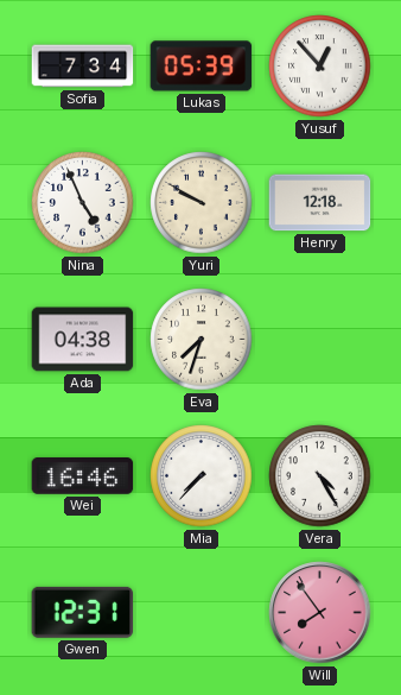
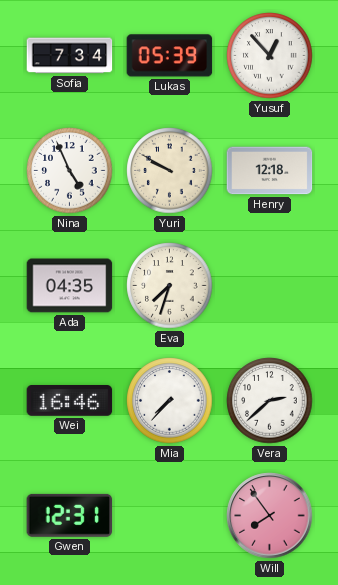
Ada: 04:38 -> 04:35
Vera: 4:25 -> 2:38
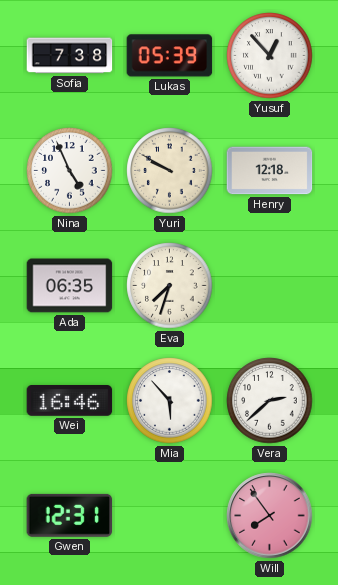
Sofia: 7:34 -> 7:38
Ada: 04:35 -> 06:35
Mia: 7:37 -> 5:53
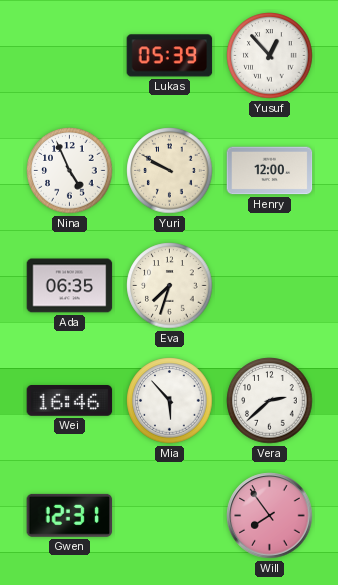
Sofia: 7:38 -> none
Henry: 12:18 -> 12:00
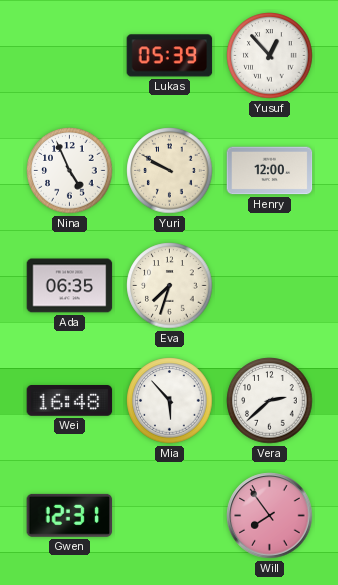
Wei: 16:46 -> 16:48
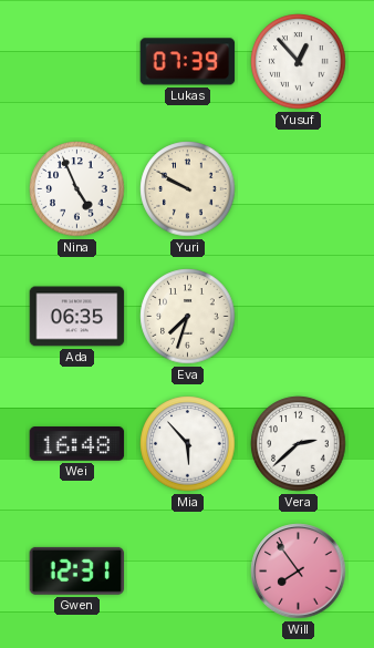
Lukas: 05:39 -> 07:39
Henry: 12:00 -> none
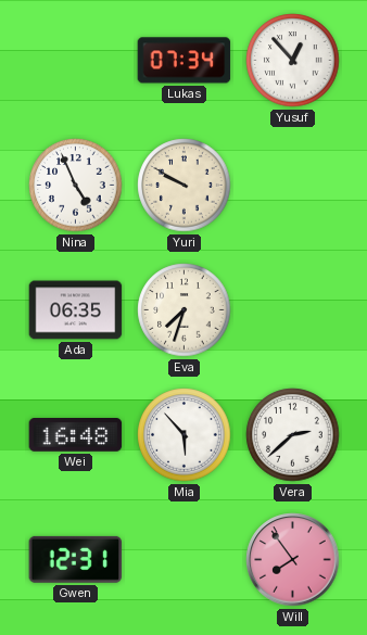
Lukas: 07:39 -> 07:34
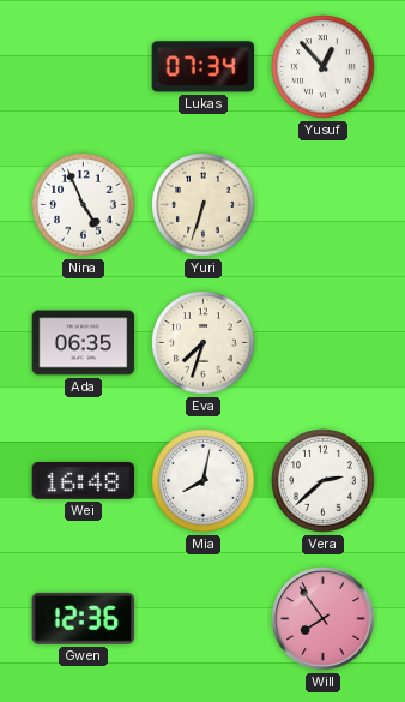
Yuri: 9:50 -> 6:33
Mia: 5:53 -> 8:02
Gwen: 12:31 -> 12:36
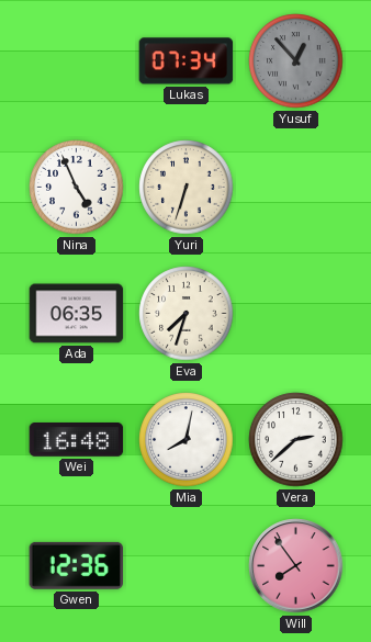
Yusuf dial: white -> grey
